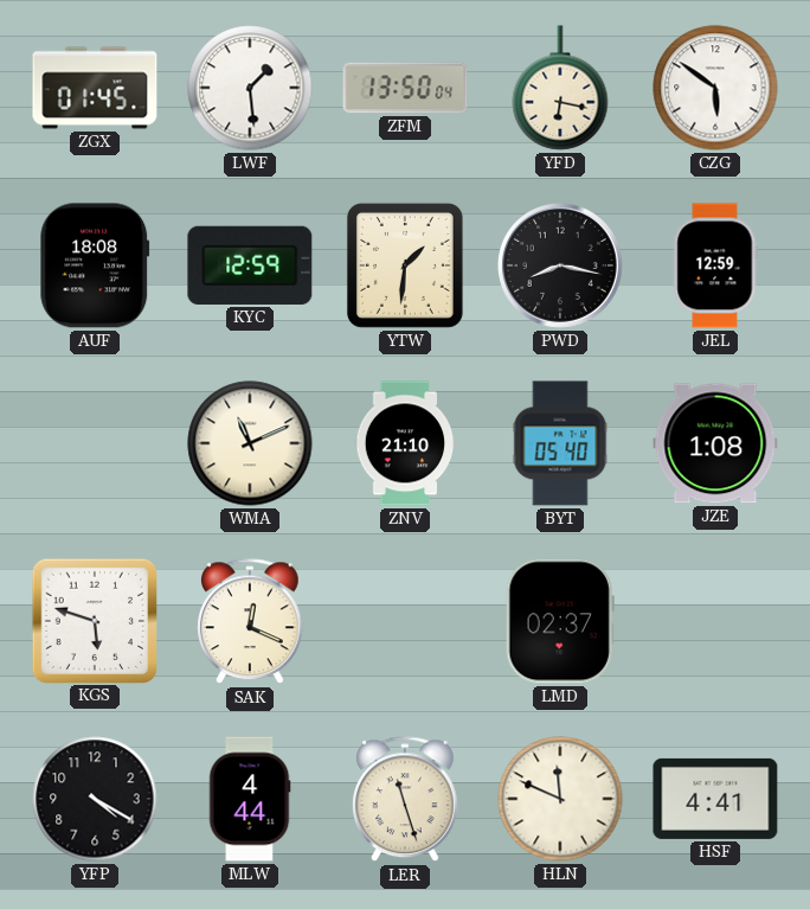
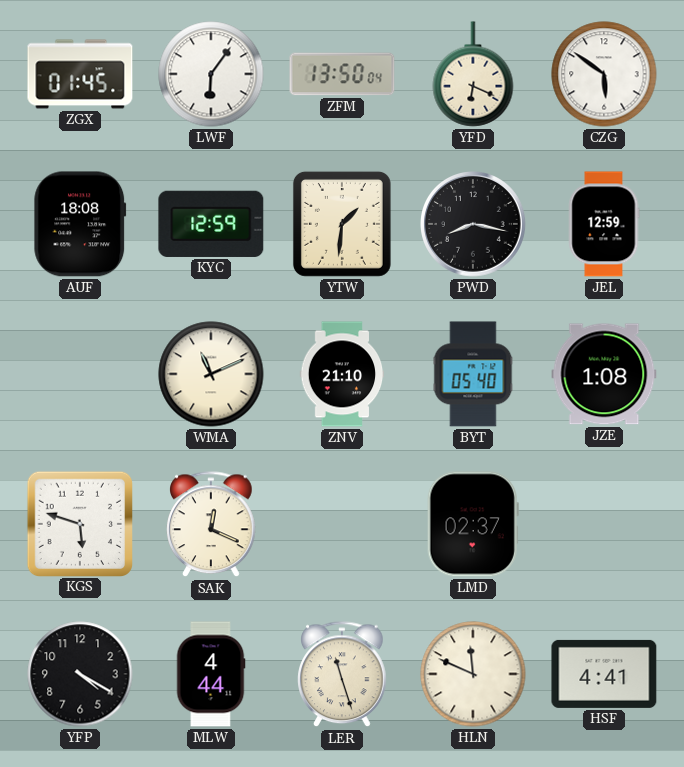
LWF: 1:29 -> 6:06
YFD: 6:17 -> 6:19
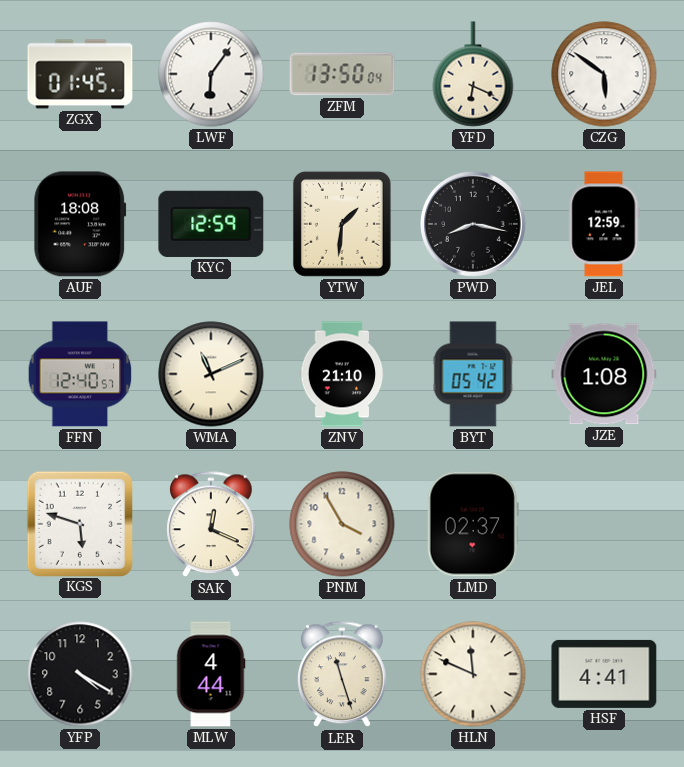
FFN: none -> 12:40
BYT: 05:40 -> 05:42
PNM: none -> 3:55
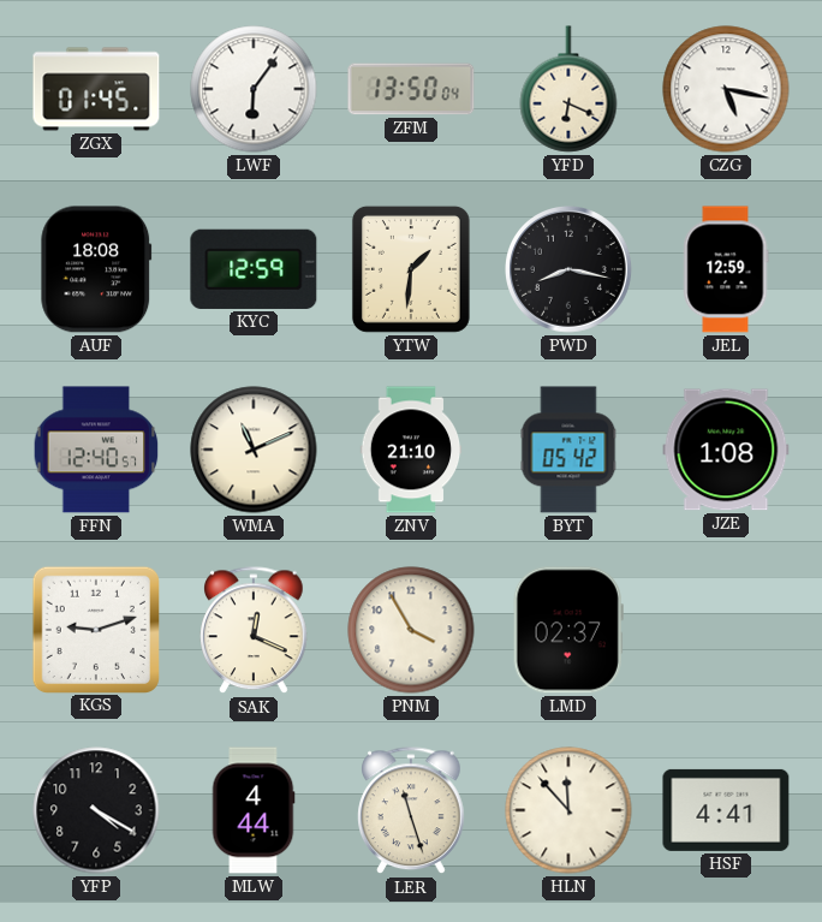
CZG: 5:51 -> 5:17
KGS: 5:48 -> 9:12
HLN: 11:49 -> 11:53
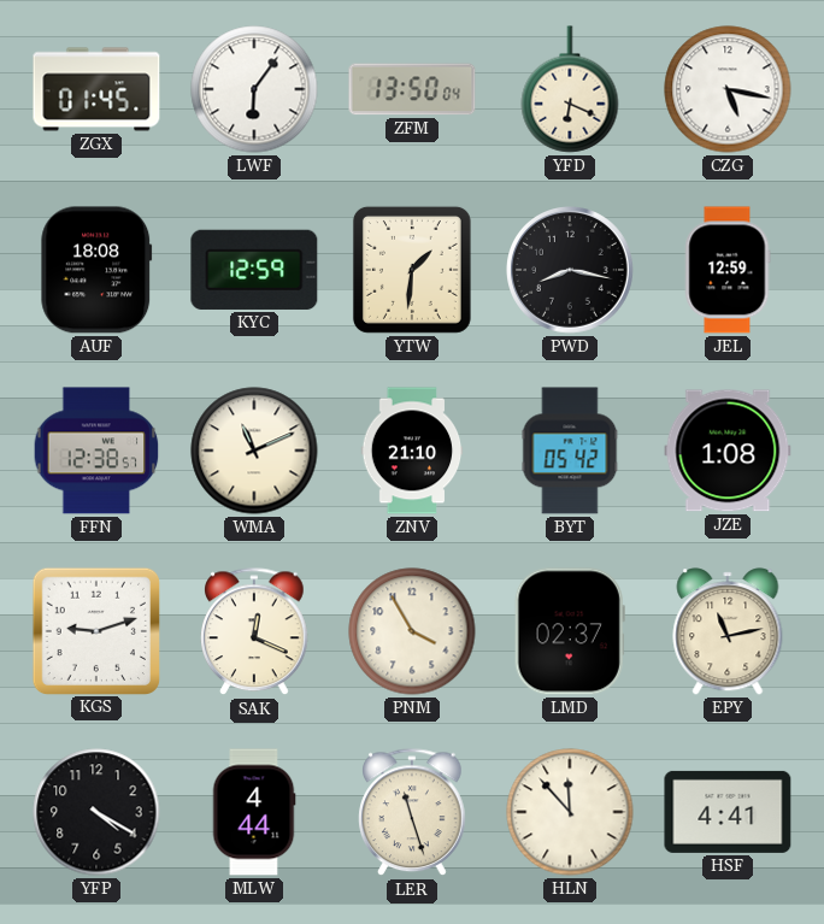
FFN: 12:40 -> 12:38
EPY: none -> 11:13
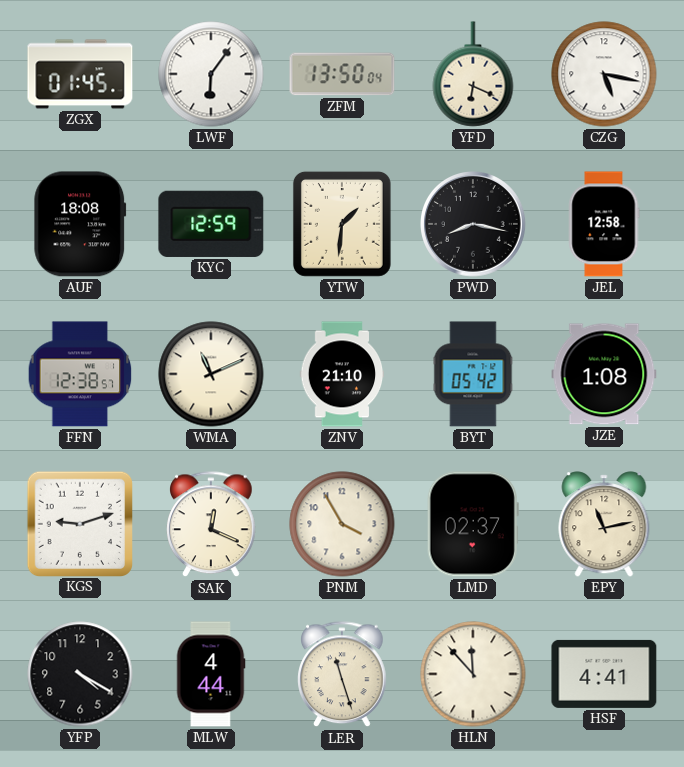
JEL: 12:59 -> 12:58
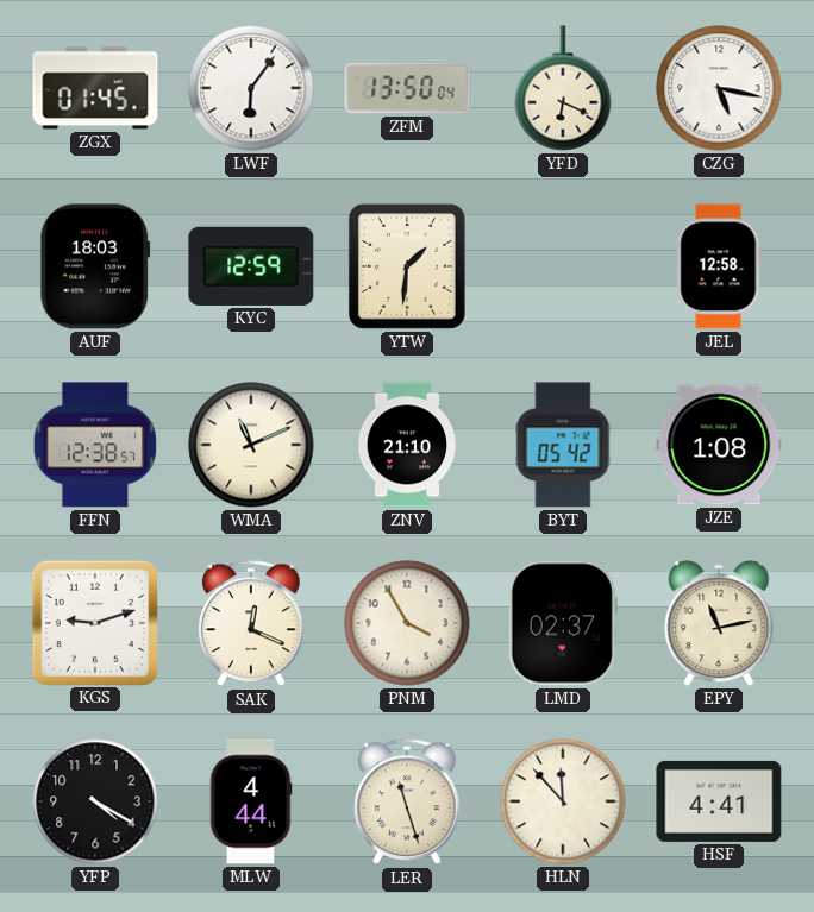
AUF: 18:08 -> 18:03
PWD: 8:17 -> none
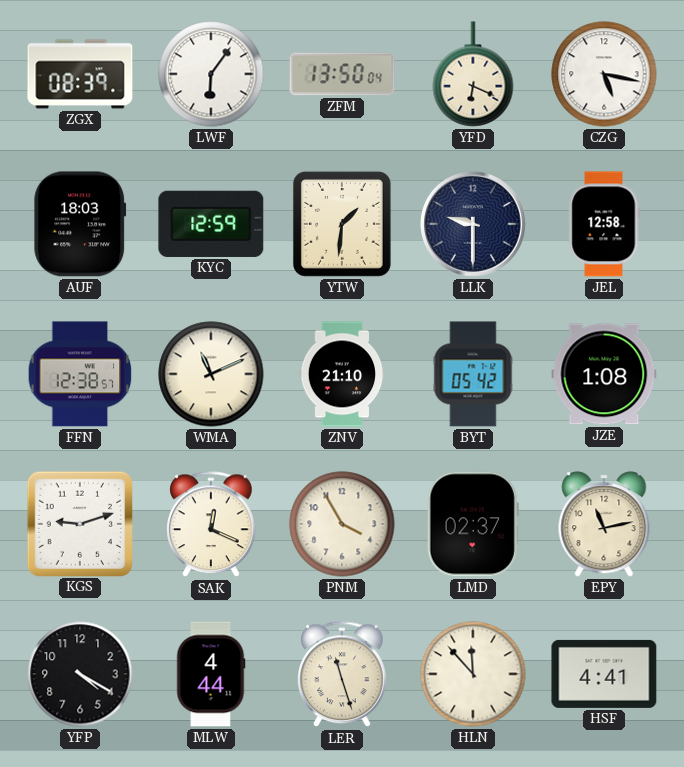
ZGX: 01:45 -> 08:39
LLK: none -> 9:30
